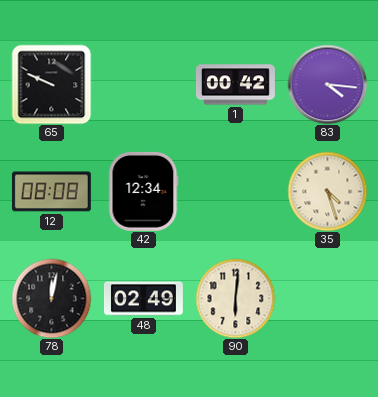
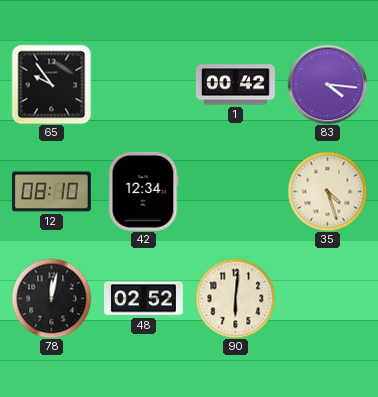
65: 9:49 -> 9:54
12: 08:08 -> 08:10
48: 02:49 -> 02:52
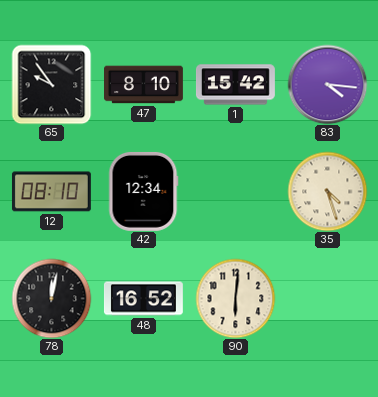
47: none -> 8:10
1: 00:42 -> 15:42
48: 02:52 -> 16:52
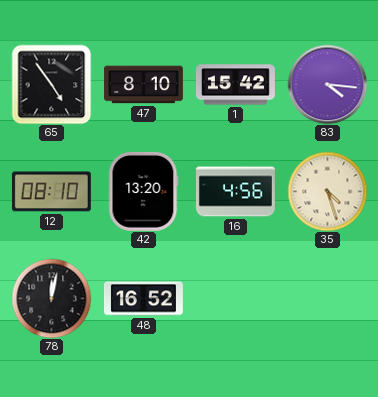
65: 9:54 -> 4:54
42: 12:34 -> 13:20
16: none -> 4:56
90: 6:01 -> none
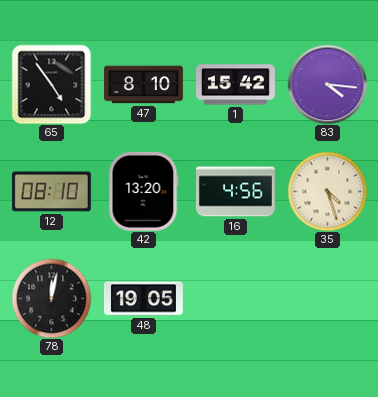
48: 16:52 -> 19:05
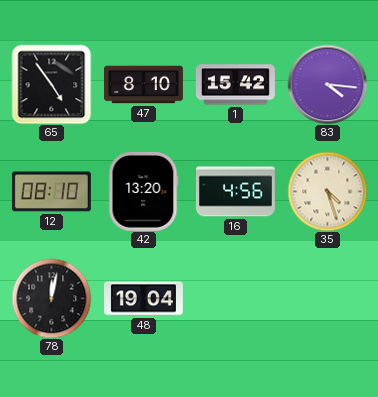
48: 19:05 -> 19:04
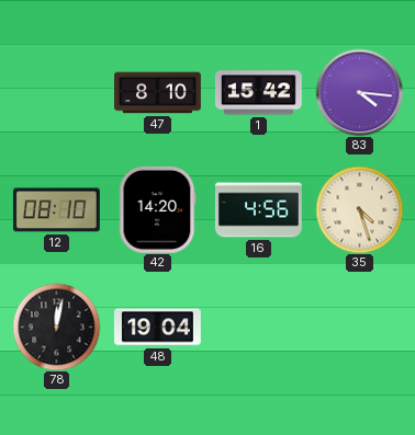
65: 4:54 -> none
42: 13:20 -> 14:20
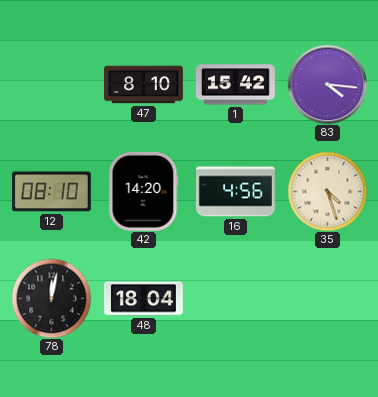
48: 19:04 -> 18:04
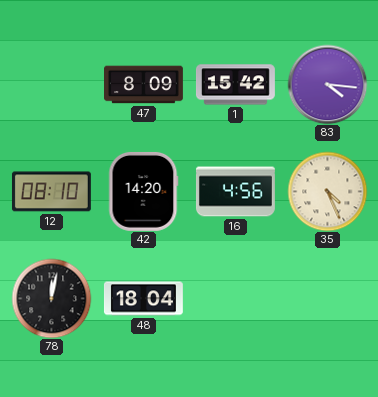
47: 8:10 -> 8:09
35: 4:27 -> 4:26
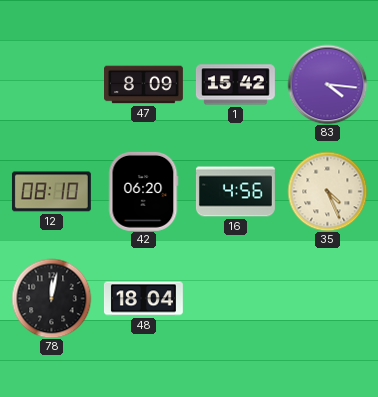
42: 14:20 -> 06:20
